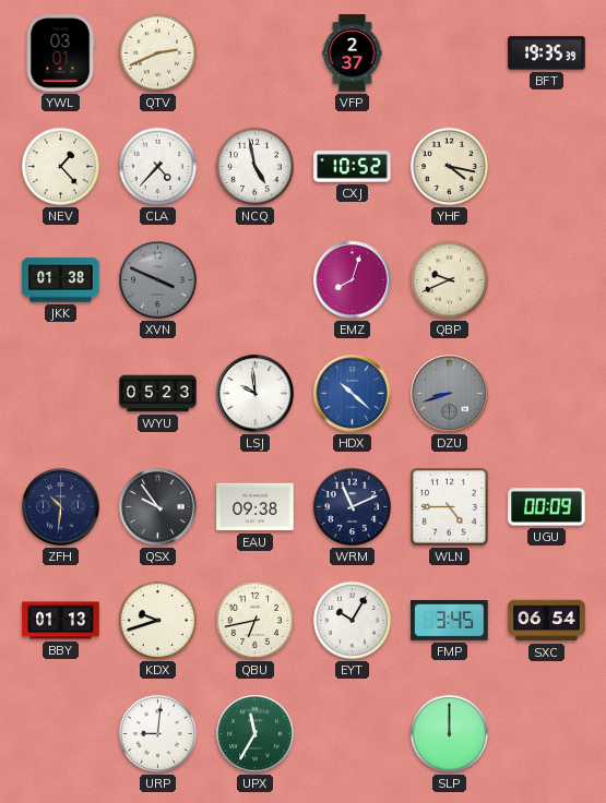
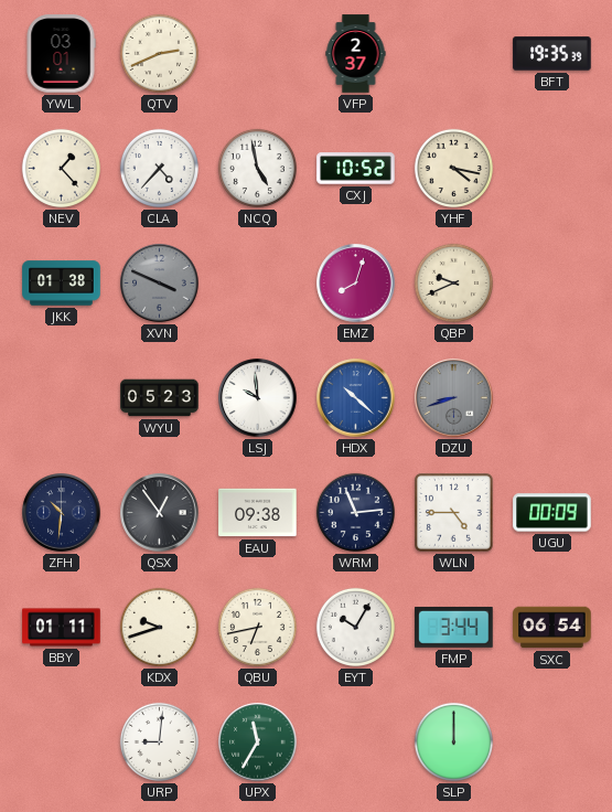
QSX: 9:54 -> 12:54
WRM: 11:11 -> 11:14
BBY: 01:13 -> 01:11
FMP: 3:45 -> 3:44
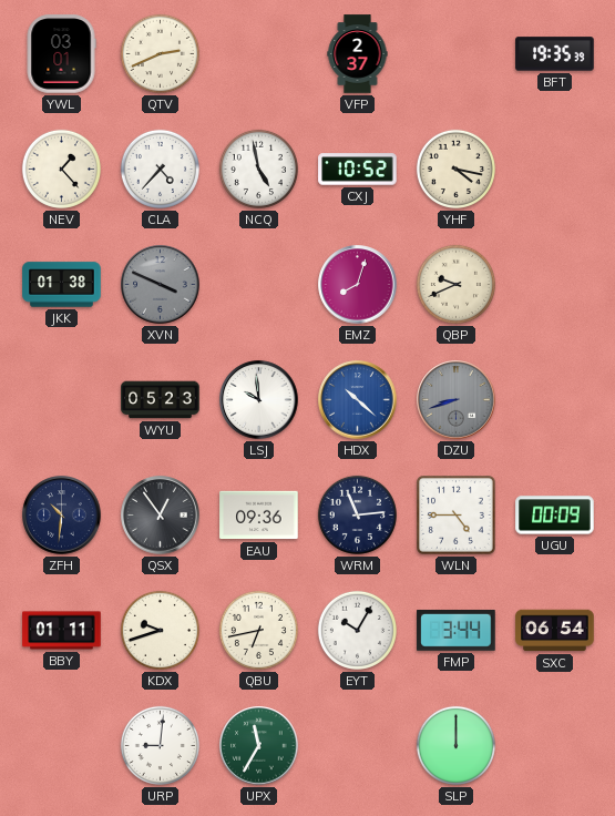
EAU: 09:38 -> 09:36
